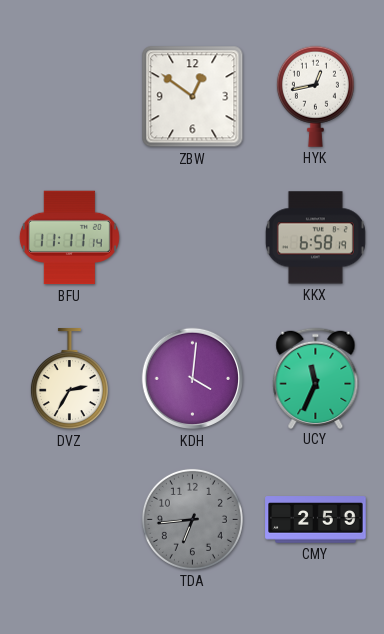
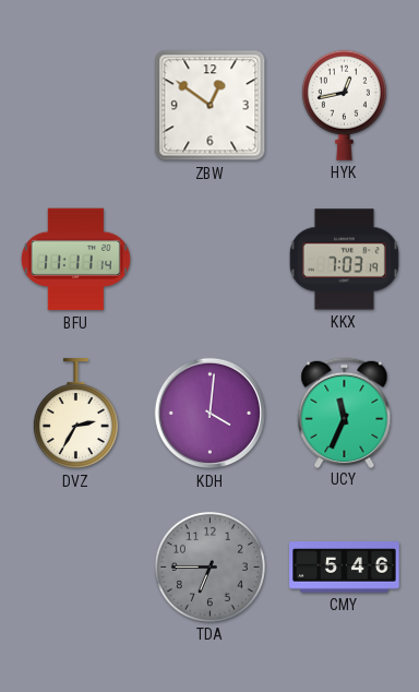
KKX: 6:58 -> 7:03
TDA: 6:44 -> 6:45
CMY: 2:59 -> 5:46
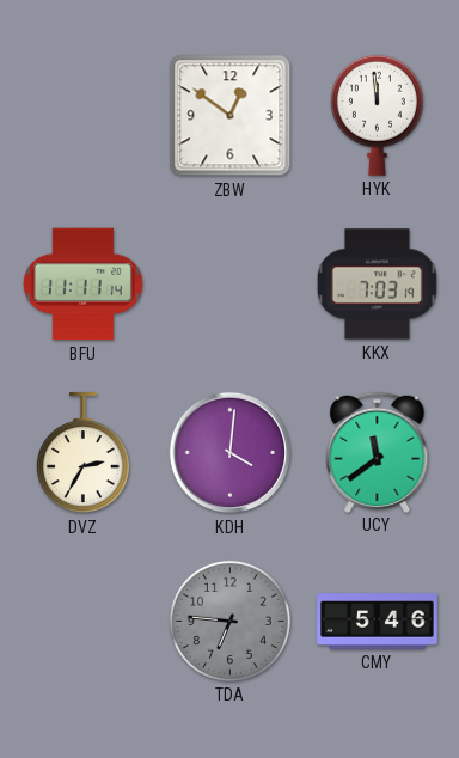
HYK: 12:43 -> 11:59
UCY: 11:34 -> 11:39
TDA: 6:45 -> 6:46
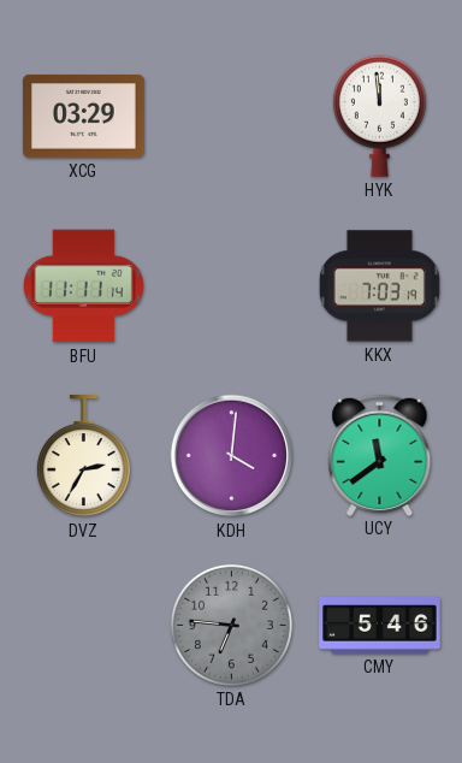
XCG: none -> 03:29
ZBW: 12:51 -> none
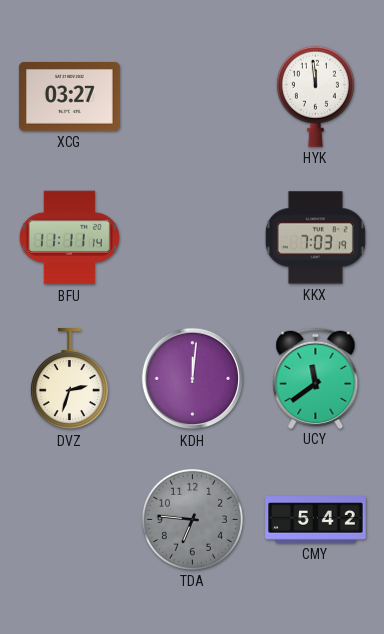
XCG: 03:29 -> 03:27
DVZ: 2:35 -> 2:33
KDH: 4:01 -> 12:01
CMY: 5:46 -> 5:42
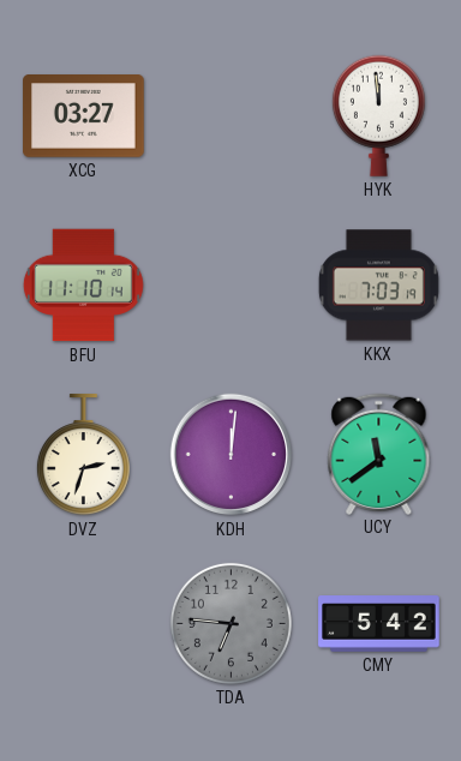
BFU: 11:11 -> 11:10
